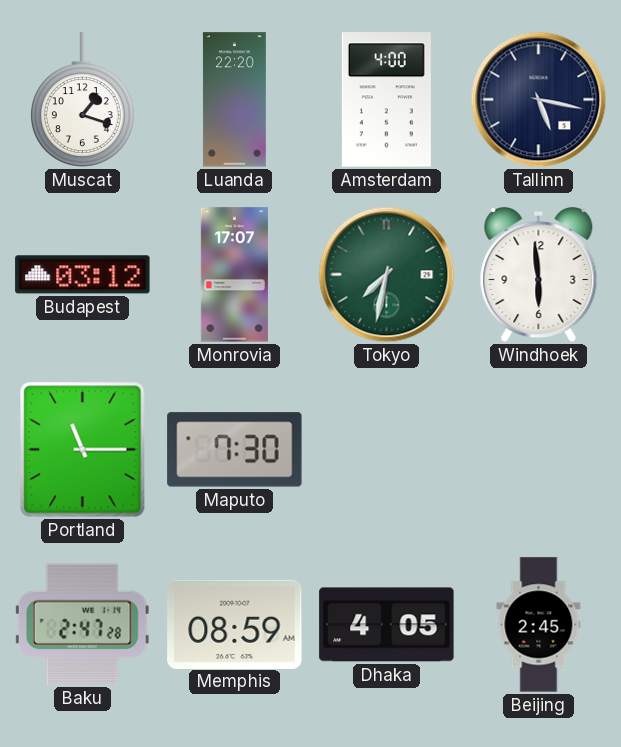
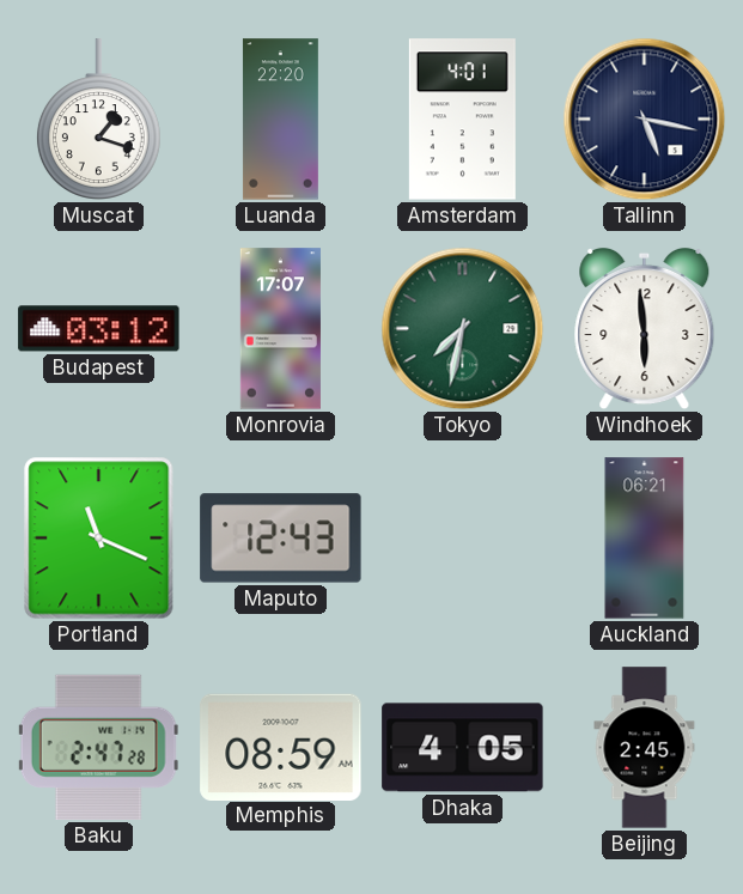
Amsterdam: 4:00 -> 4:01
Portland: 11:15 -> 11:19
Maputo: 7:30 -> 12:43
Auckland: none -> 06:21
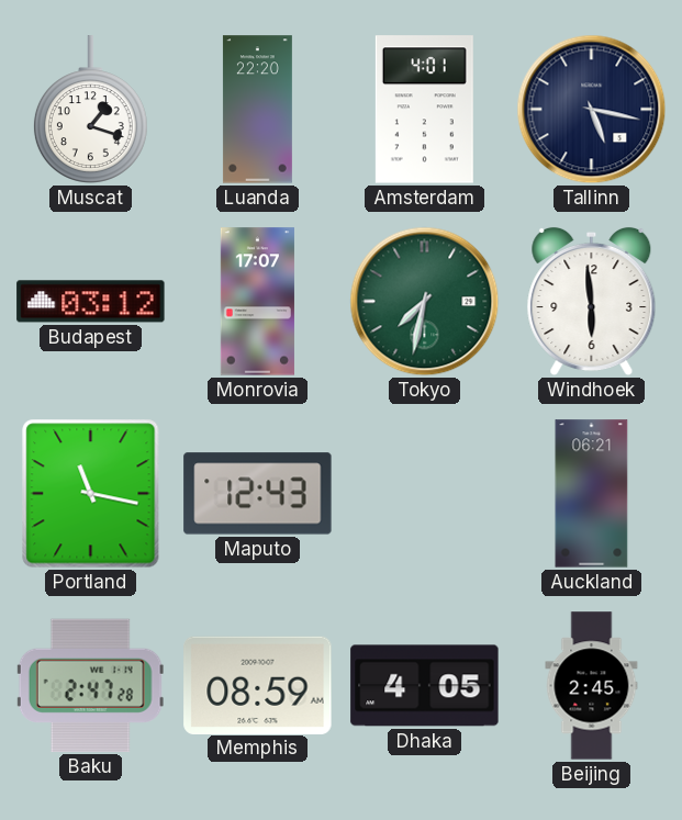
Portland: 11:19 -> 11:17
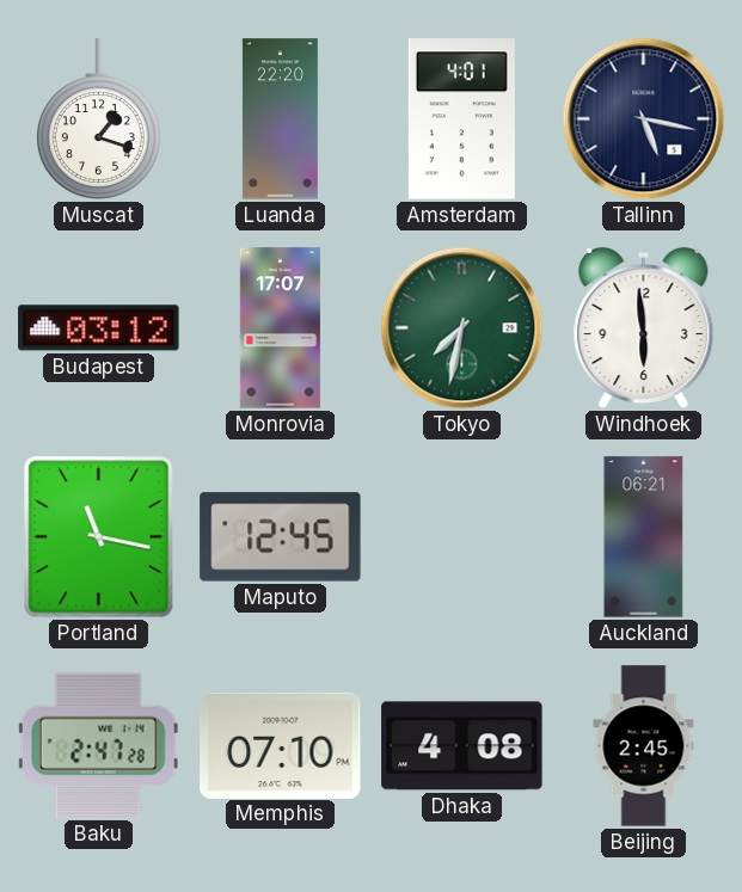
Maputo: 12:43 -> 12:45
Memphis: 08:59 -> 07:10
Dhaka: 4:05 -> 4:08
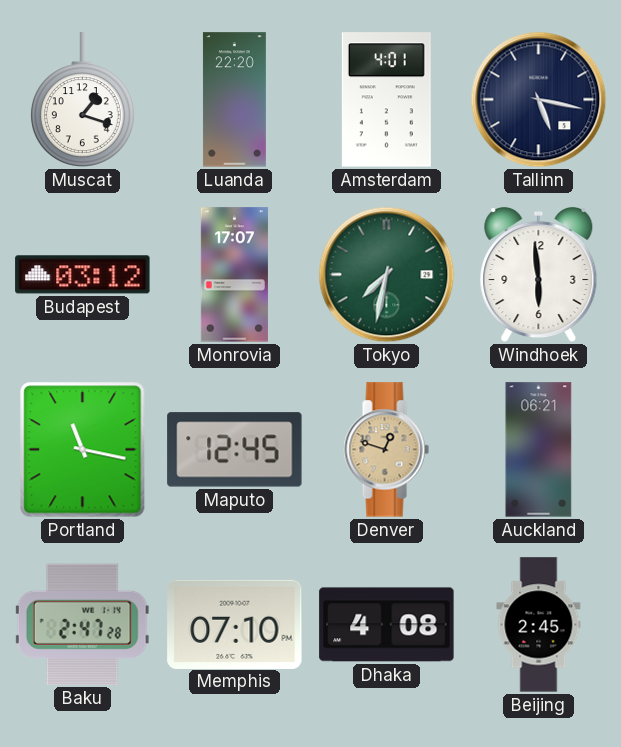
Denver: none -> 12:48
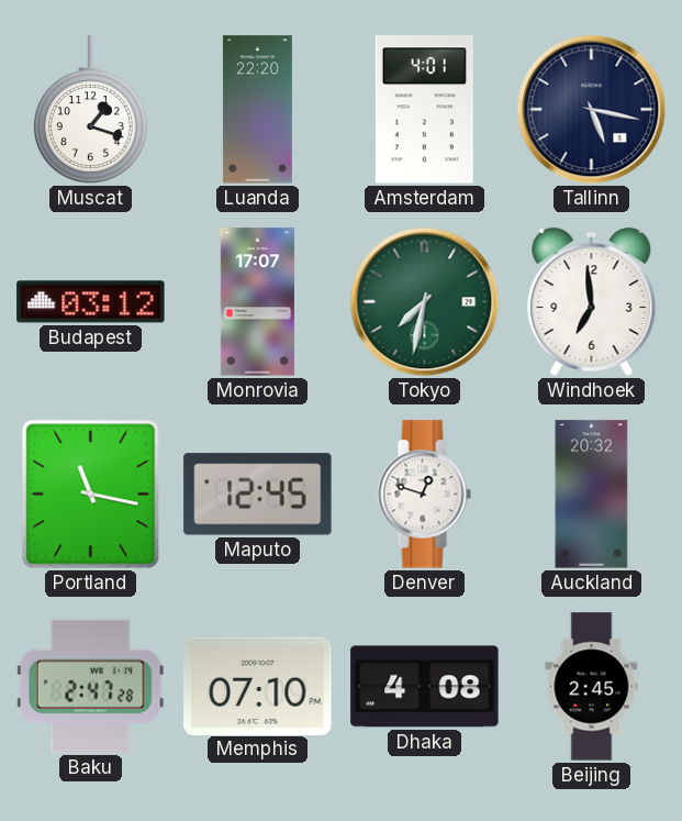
Windhoek: 5:59 -> 6:59
Denver dial: champagne -> white
Auckland: 06:21 -> 20:32
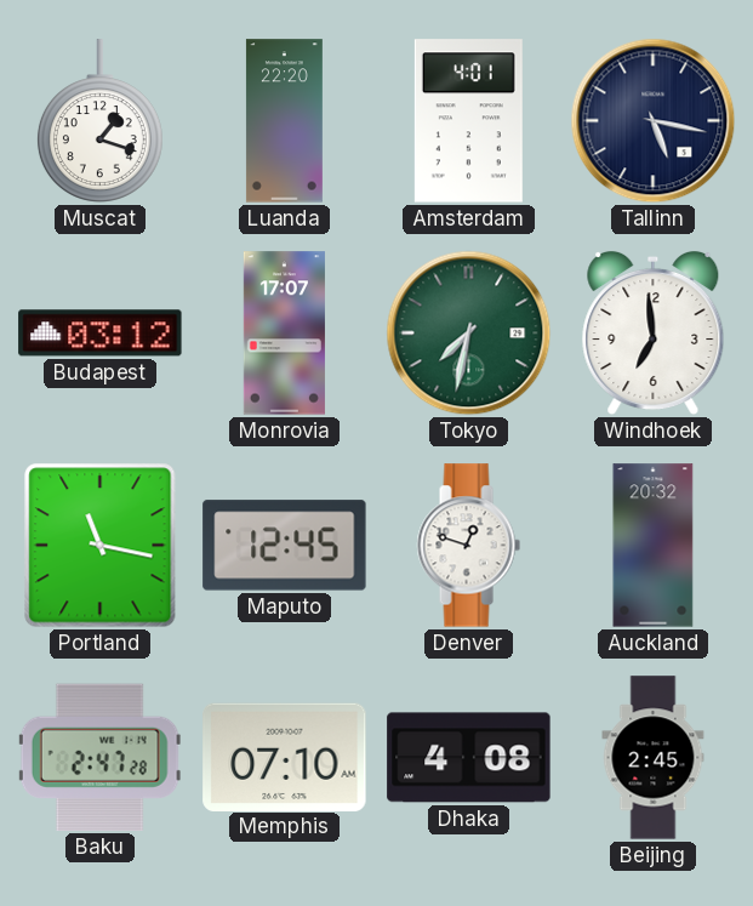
Memphis: 07:10 PM -> 07:10 AM
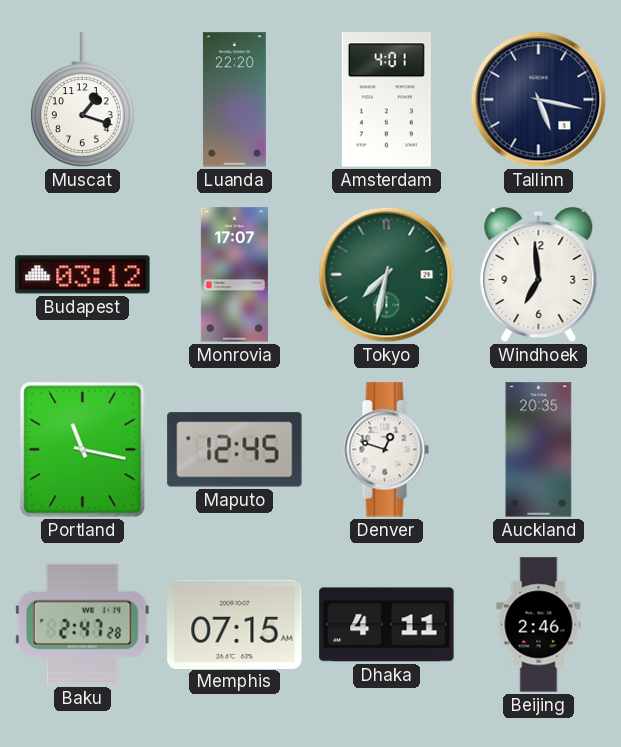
Auckland: 20:32 -> 20:35
Memphis: 07:10 -> 07:15
Dhaka: 4:08 -> 4:11
Beijing: 2:45 -> 2:46
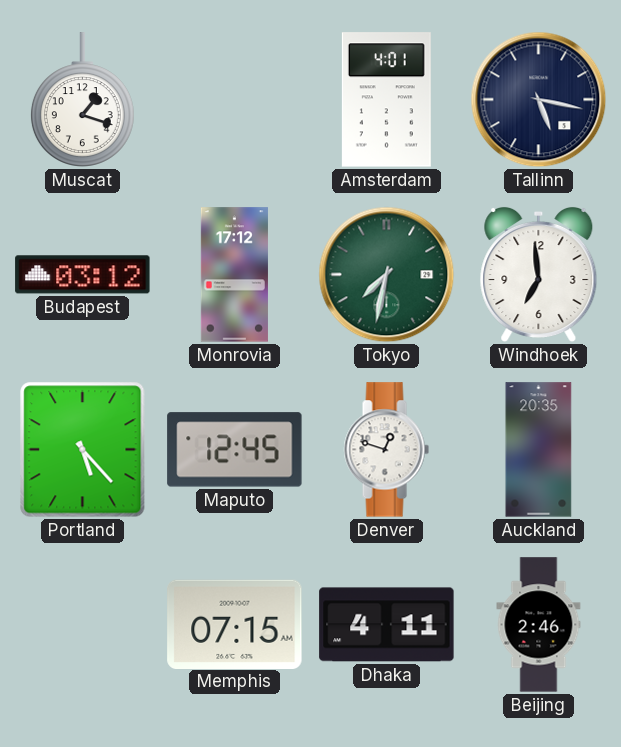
Luanda: 22:20 -> none
Monrovia: 17:07 -> 17:12
Portland: 11:17 -> 5:23
Baku: 2:47 -> none
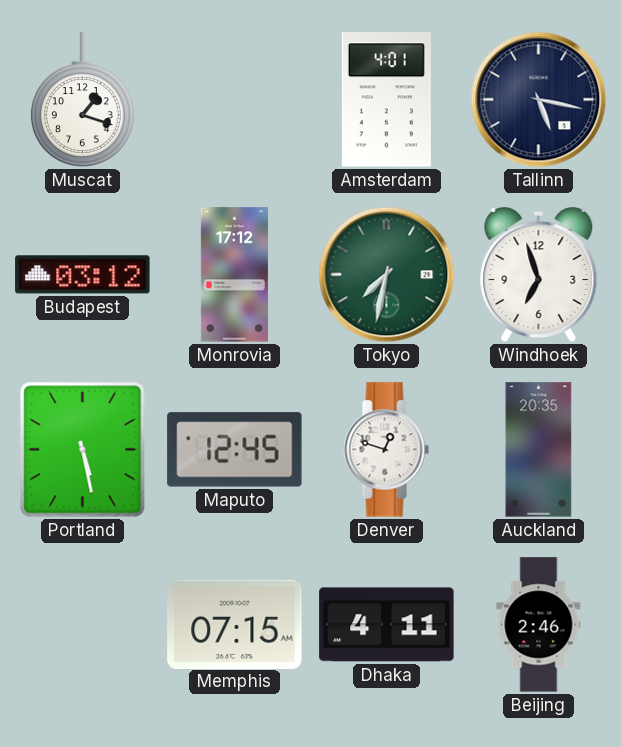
Windhoek: 6:59 -> 6:57
Portland: 5:23 -> 5:28
